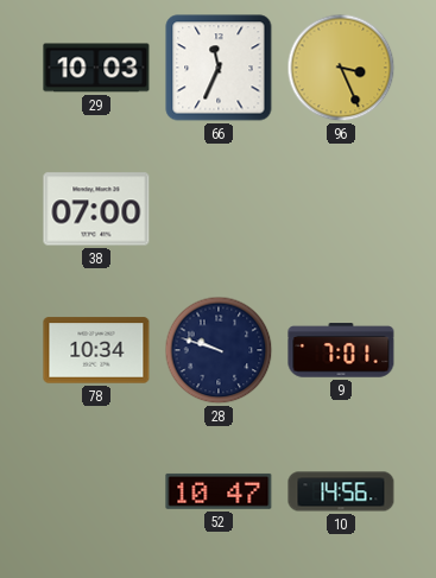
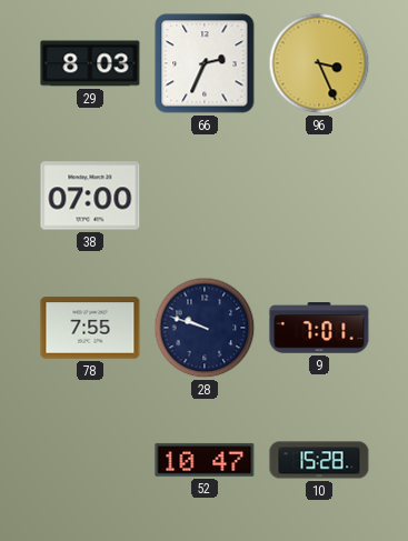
29: 10:03 -> 8:03
66: 11:34 -> 2:34
78: 10:34 -> 7:55
10: 14:56 -> 15:28
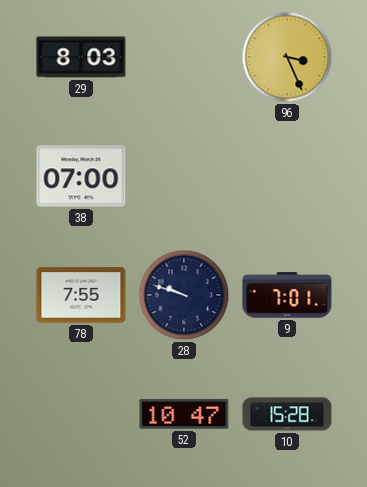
66: 2:34 -> none
